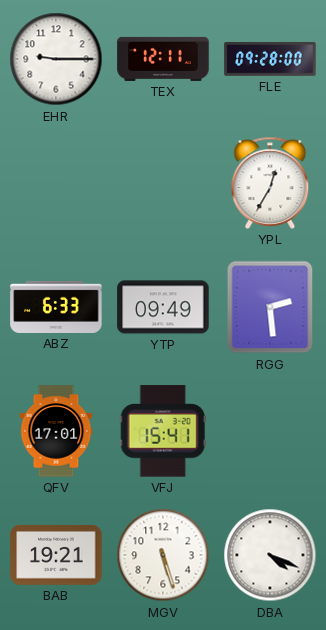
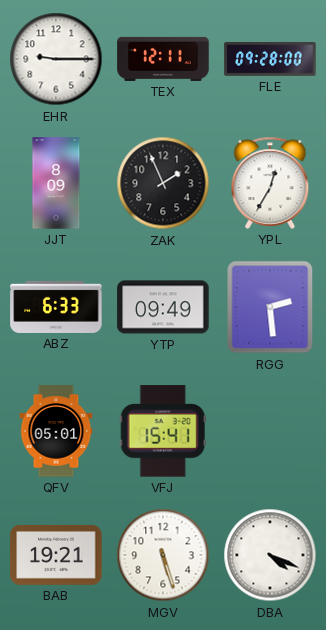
JJT: none -> 8:09
ZAK: none -> 1:56
QFV: 17:01 -> 05:01
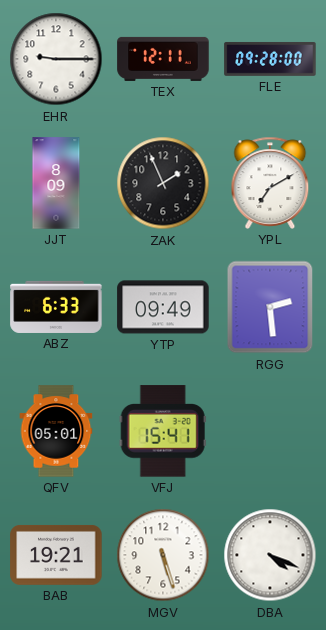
YPL: 12:35 -> 7:10
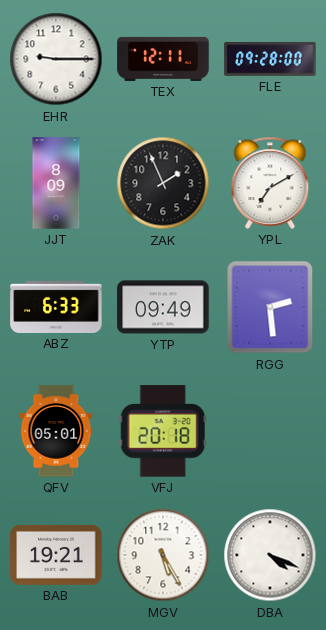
VFJ: 15:41 -> 20:18
MGV: 5:27 -> 5:25
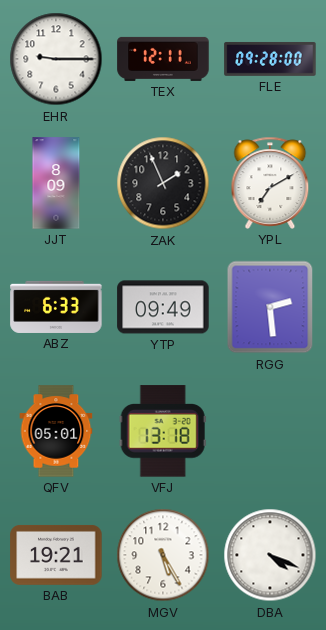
VFJ: 20:18 -> 13:18
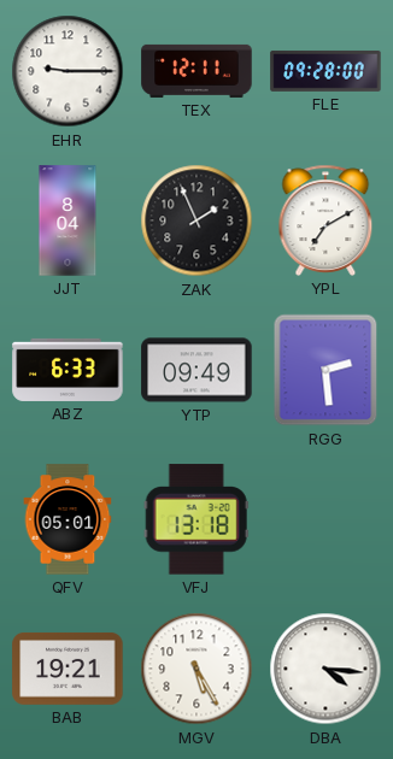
JJT: 8:09 -> 8:04
DBA: 4:19 -> 4:16
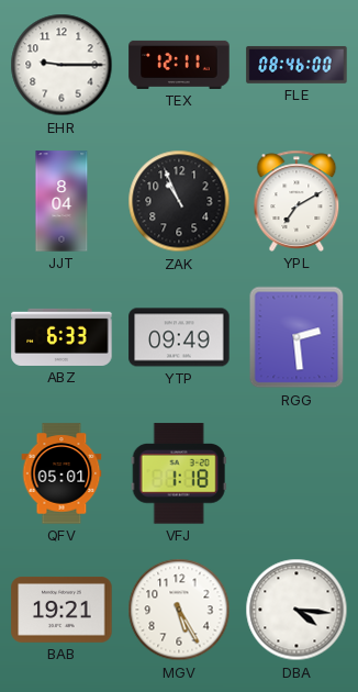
FLE: 09:28 -> 08:46
ZAK: 1:56 -> 10:56
VFJ: 13:18 -> 1:18
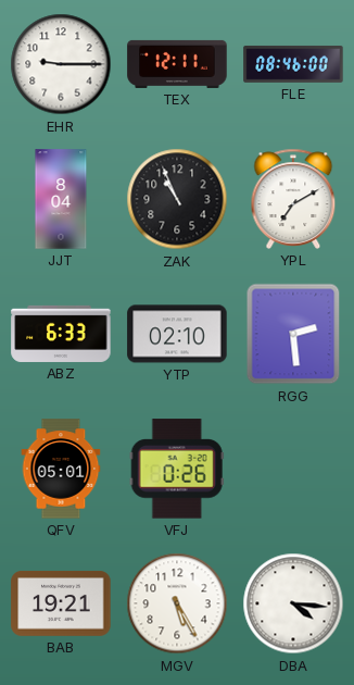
YTP: 09:49 -> 02:10
VFJ: 1:18 -> 0:26
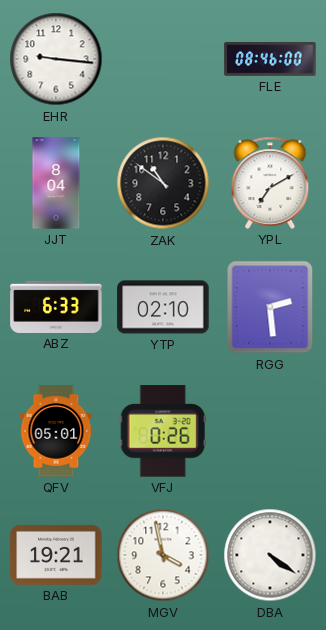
EHR: 9:15 -> 9:16
TEX: 12:11 -> none
ZAK: 10:56 -> 10:51
MGV: 5:25 -> 3:58
DBA: 4:16 -> 4:21
